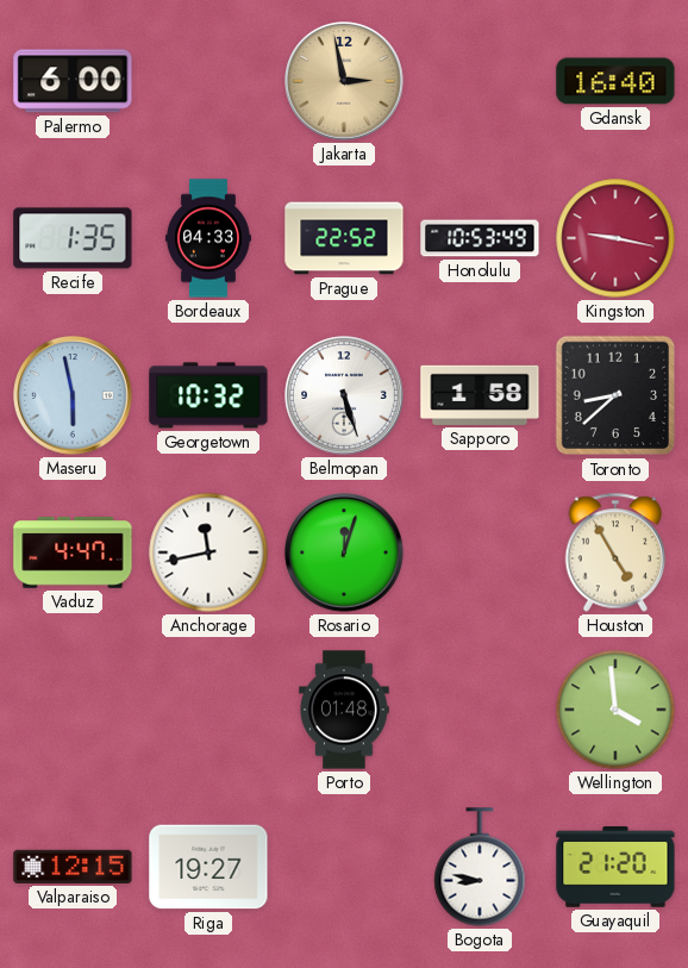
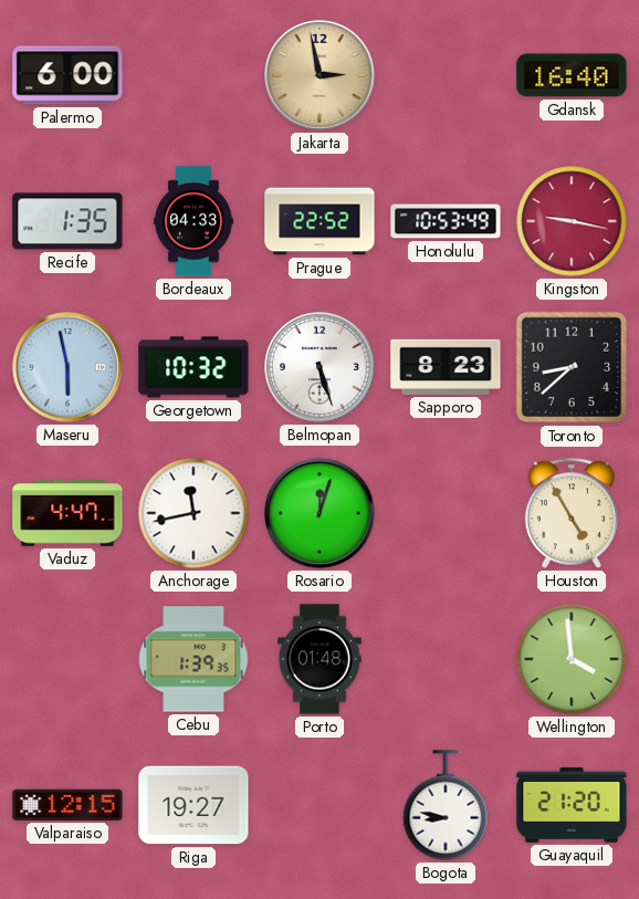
Sapporo: 1:58 -> 8:23
Cebu: none -> 1:39
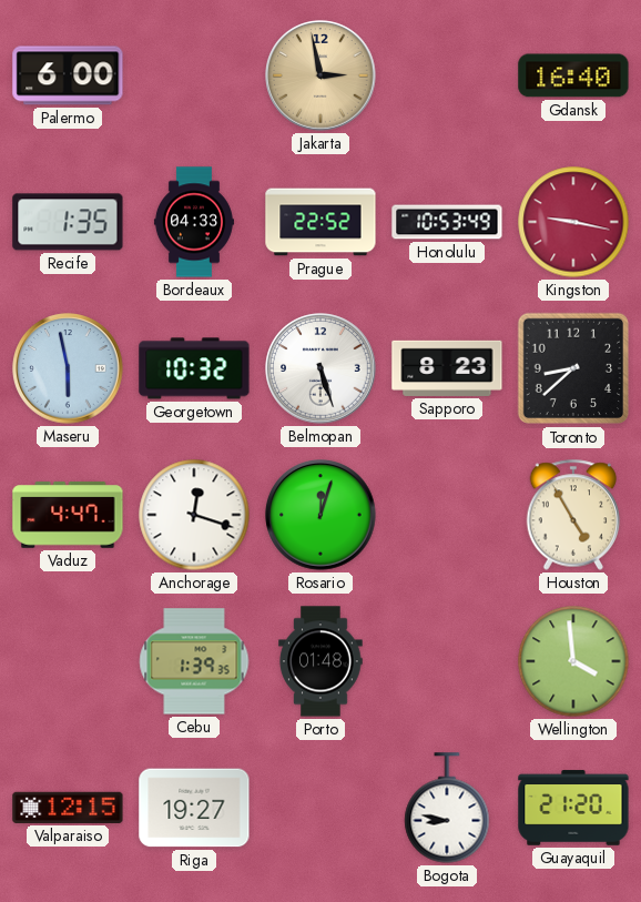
Anchorage: 11:43 -> 12:18
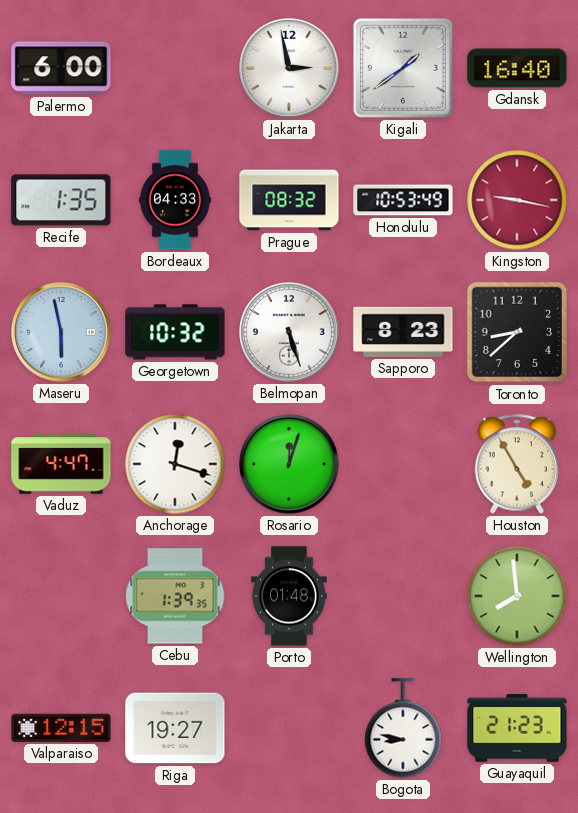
Jakarta dial: champagne -> white
Kigali: none -> 1:39
Prague: 22:52 -> 08:32
Wellington: 3:59 -> 7:59
Guayaquil: 21:20 -> 21:23
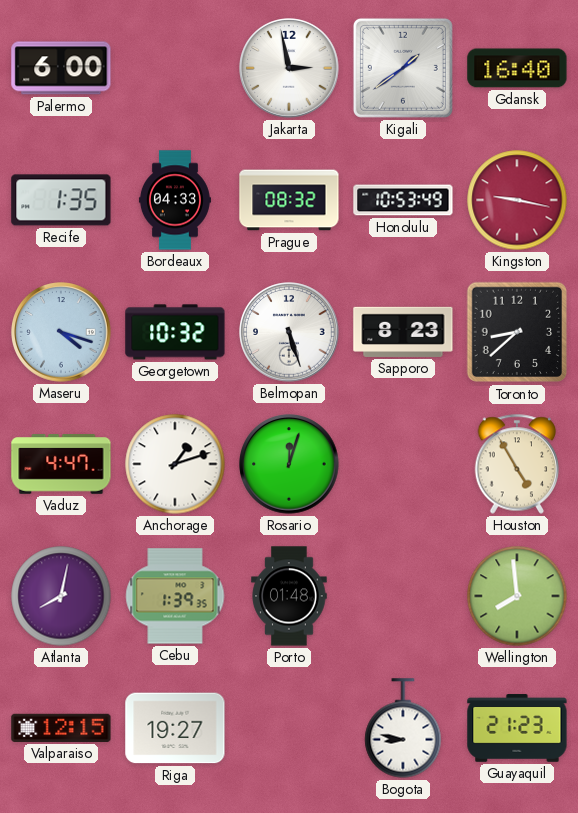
Maseru: 5:58 -> 4:18
Anchorage: 12:18 -> 1:12
Atlanta: none -> 8:02
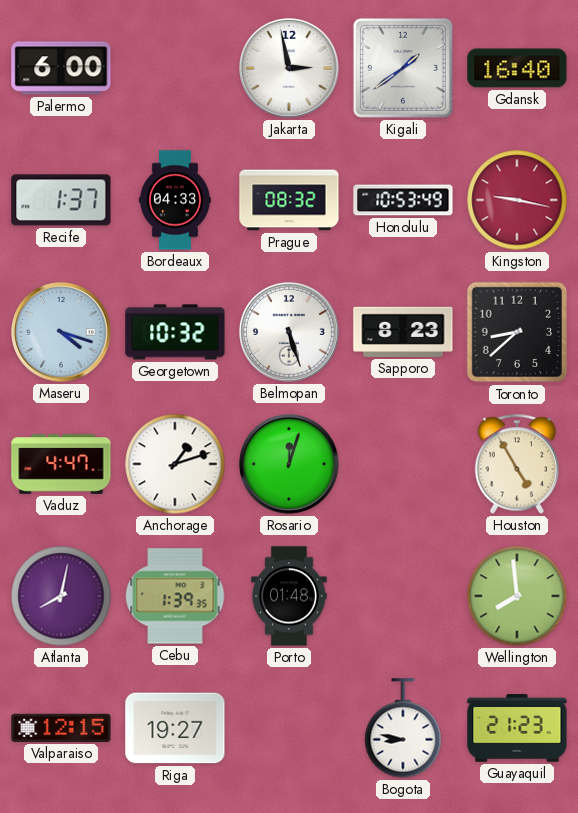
Recife: 1:35 -> 1:37
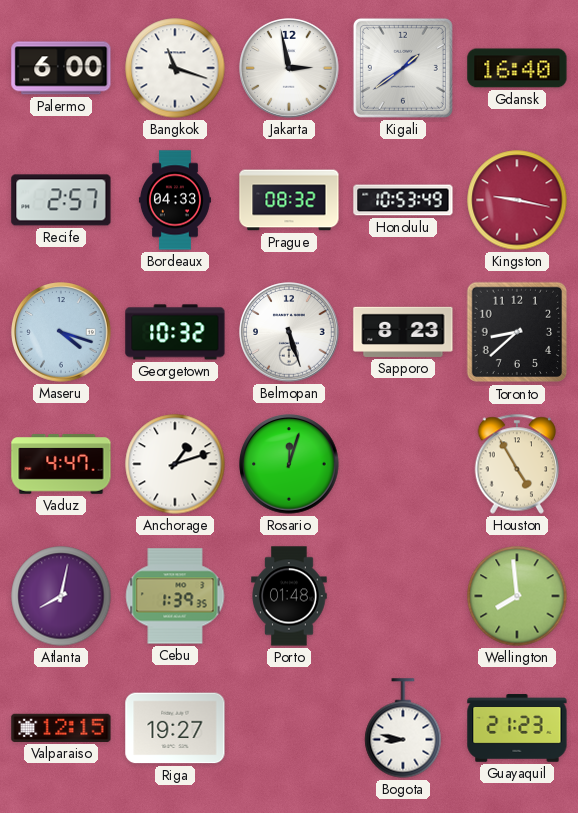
Bangkok: none -> 11:18
Recife: 1:37 -> 2:57
